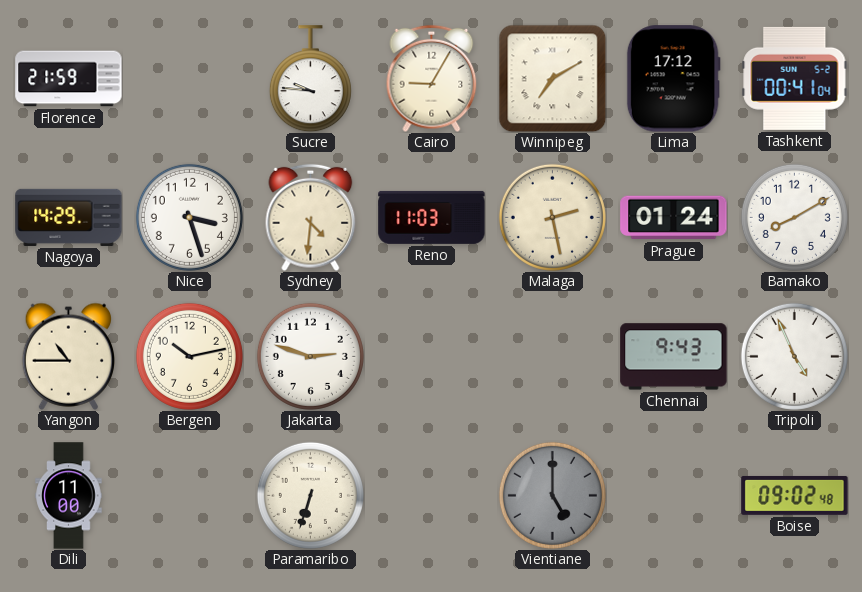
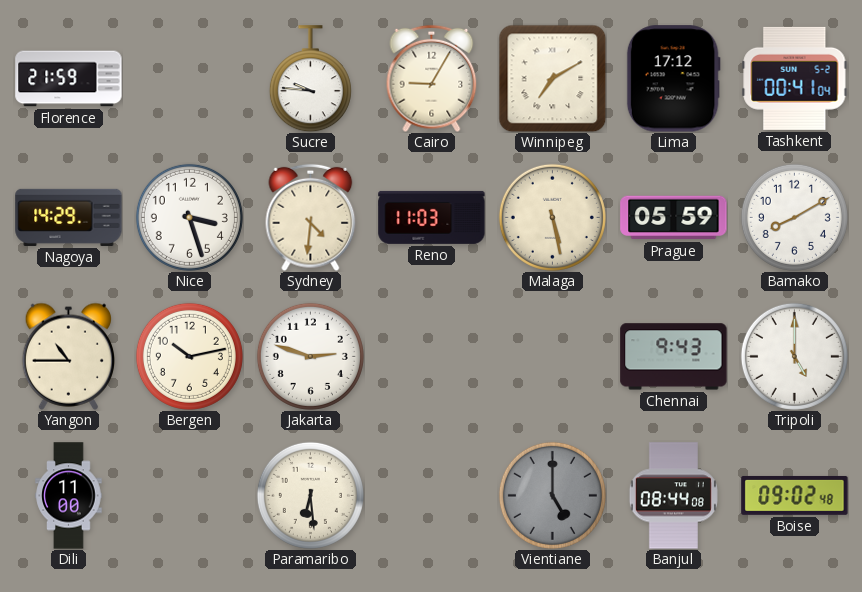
Malaga: 2:28 -> 5:28
Prague: 01:24 -> 05:59
Tripoli: 4:56 -> 5:00
Paramaribo: 6:33 -> 6:29
Banjul: none -> 08:44
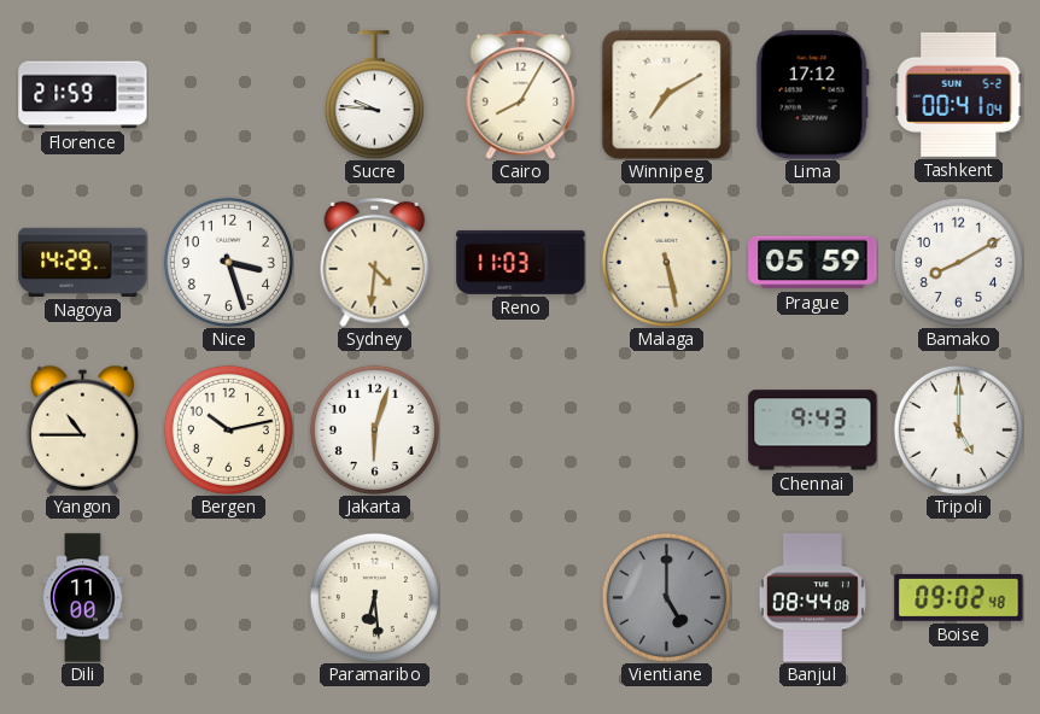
Cairo: 9:05 -> 8:05
Jakarta: 2:48 -> 6:03
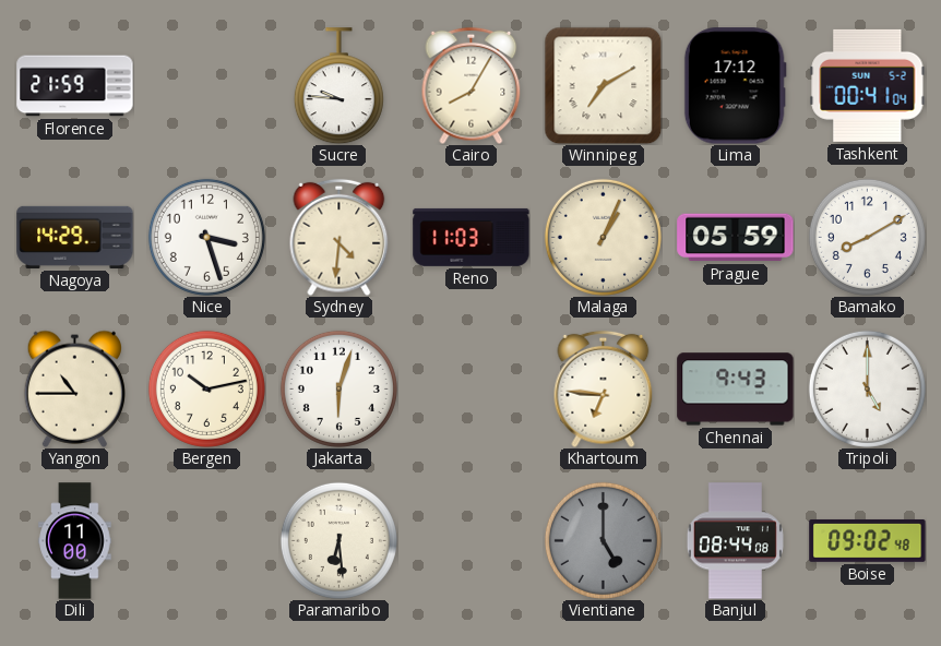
Malaga: 5:28 -> 1:04
Khartoum: none -> 6:46
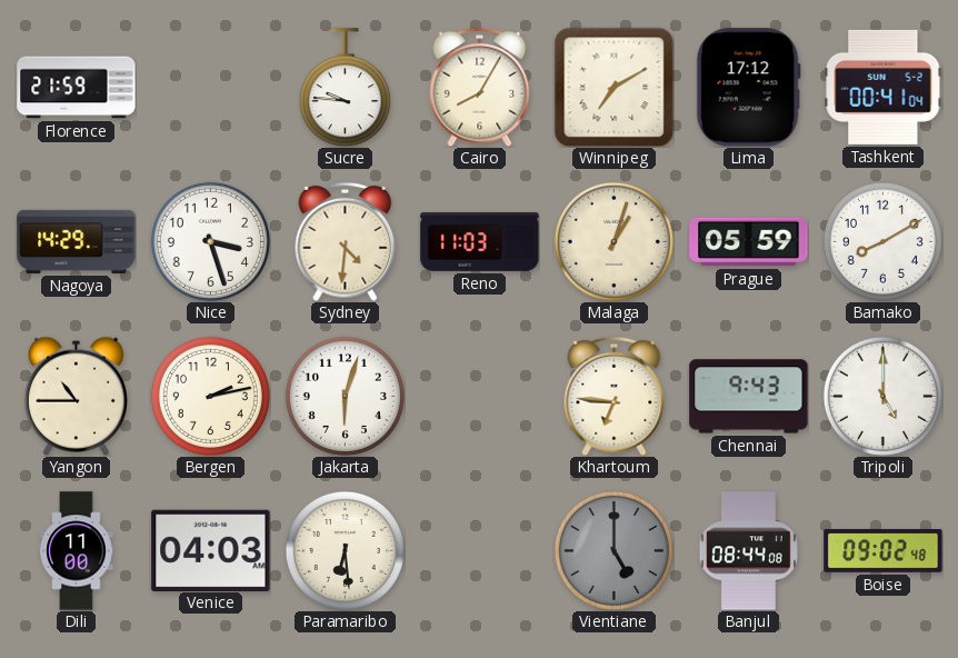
Malaga: 1:04 -> 1:03
Bergen: 10:13 -> 2:13
Venice: none -> 04:03
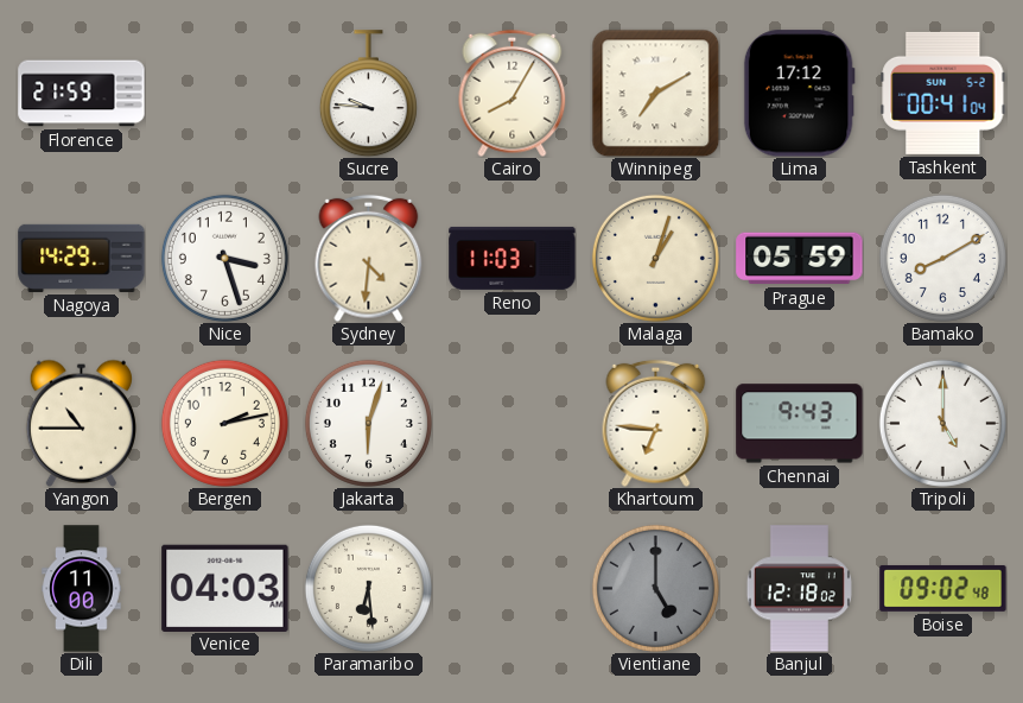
Banjul: 08:44 -> 12:18
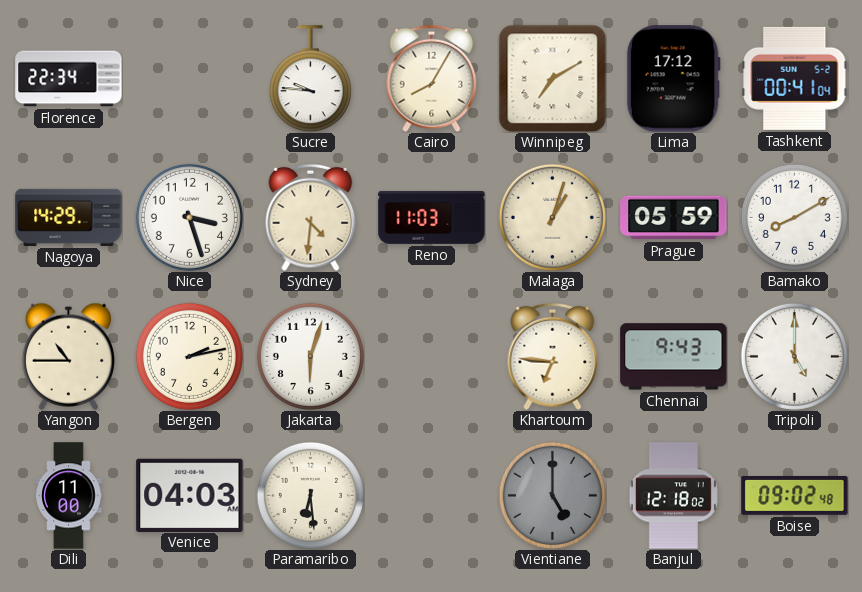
Florence: 21:59 -> 22:34
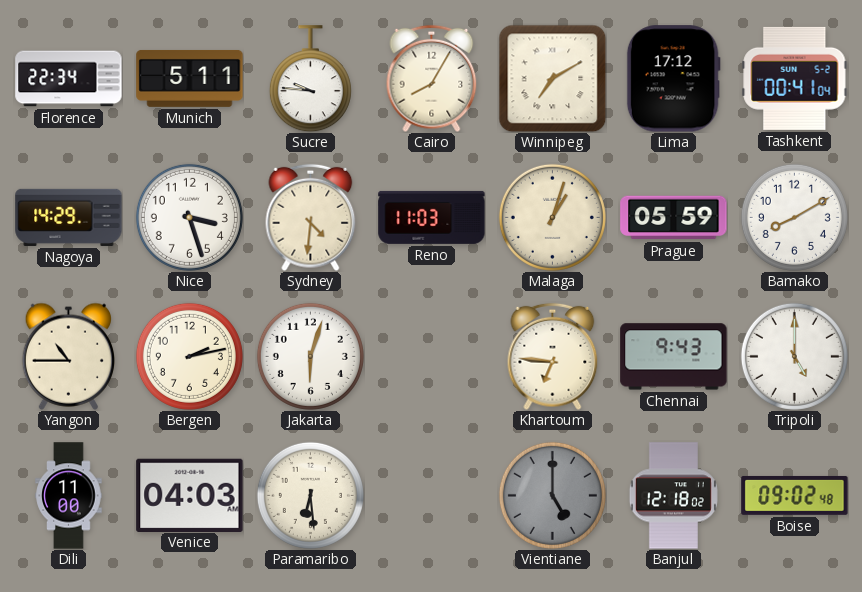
Munich: none -> 5:11
